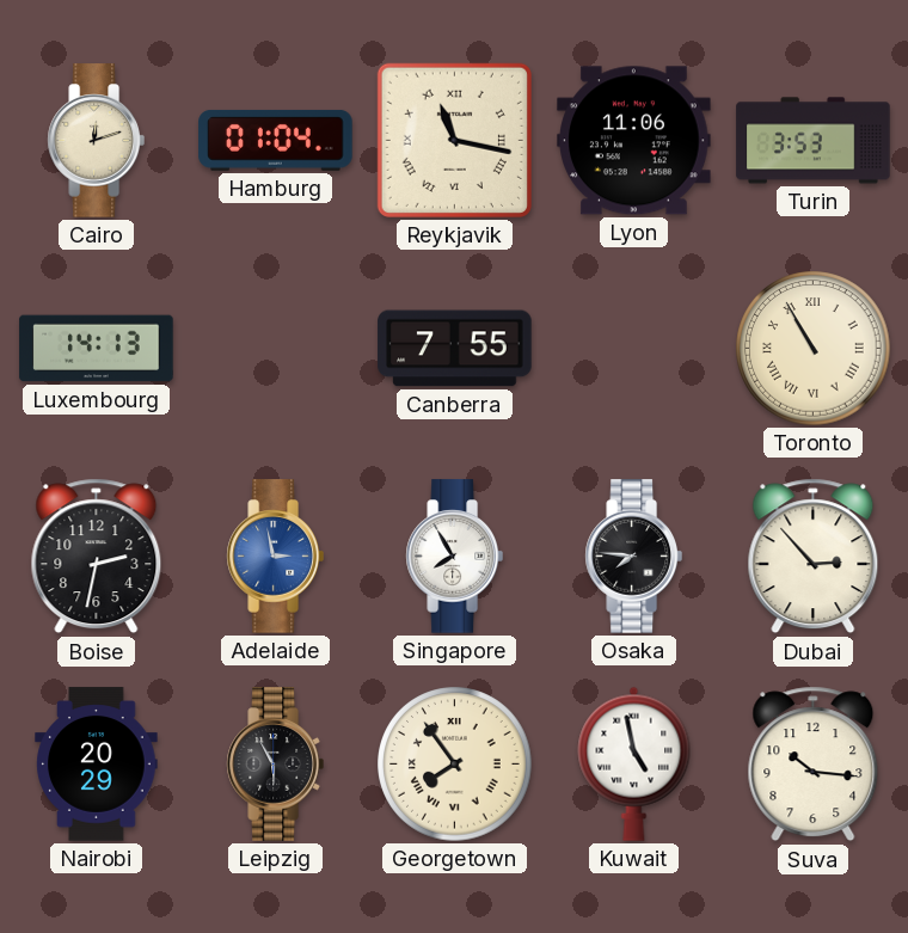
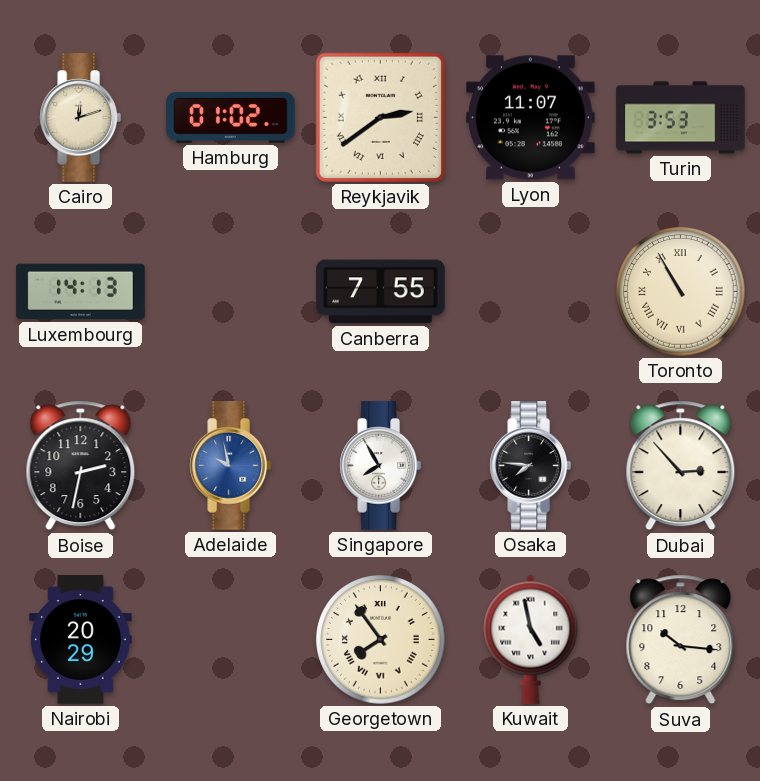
Hamburg: 01:04 -> 01:02
Reykjavik: 11:17 -> 2:39
Lyon: 11:06 -> 11:07
Adelaide: 2:58 -> 9:58
Leipzig: 5:55 -> none
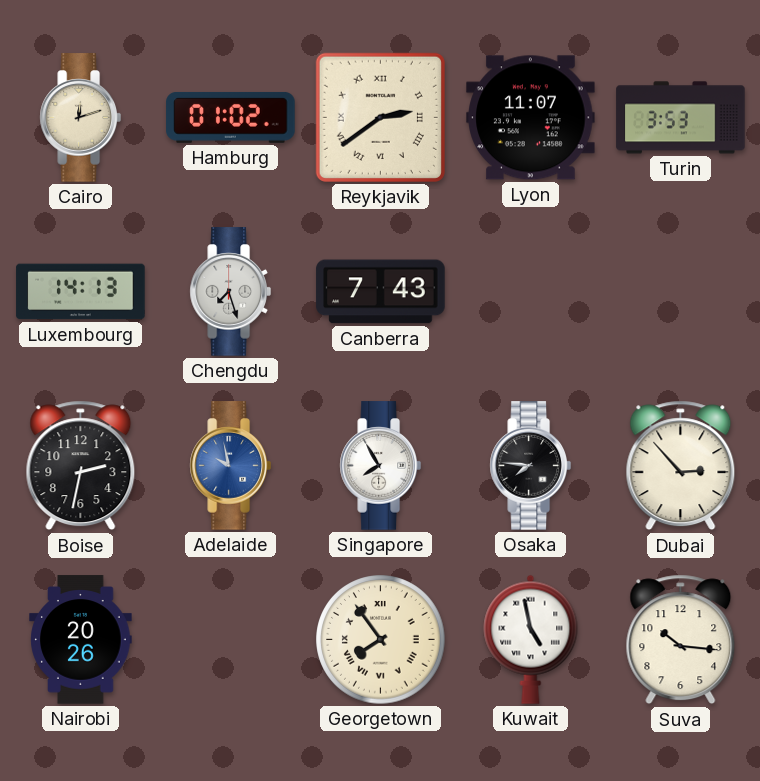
Chengdu: none -> 7:27
Canberra: 7:55 -> 7:43
Toronto: 10:55 -> none
Nairobi: 20:29 -> 20:26
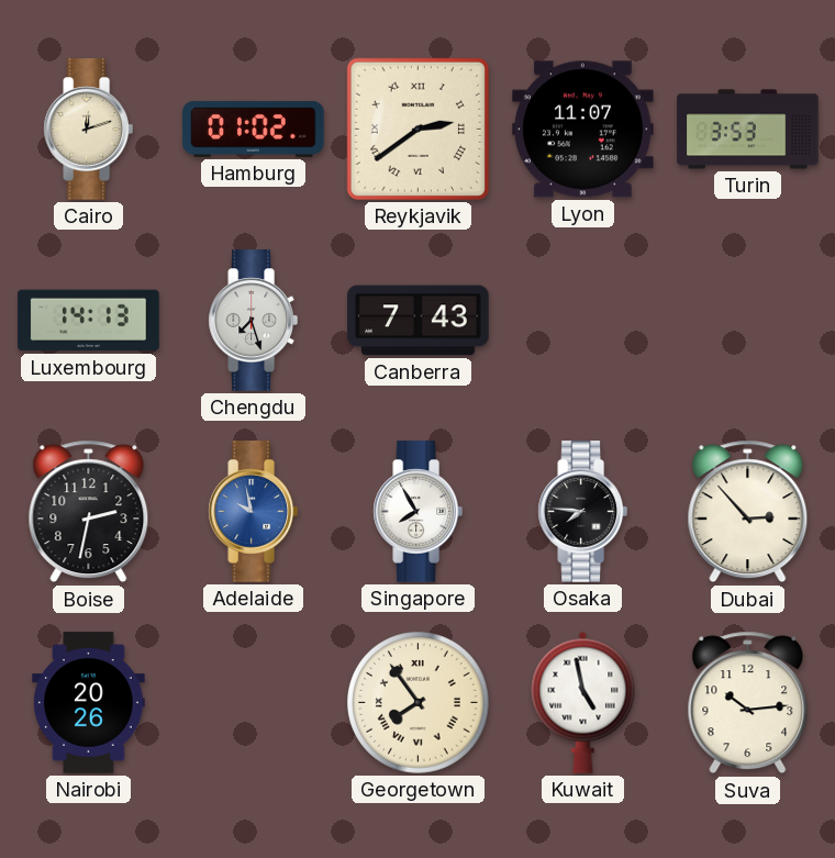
Suva: 10:16 -> 10:14
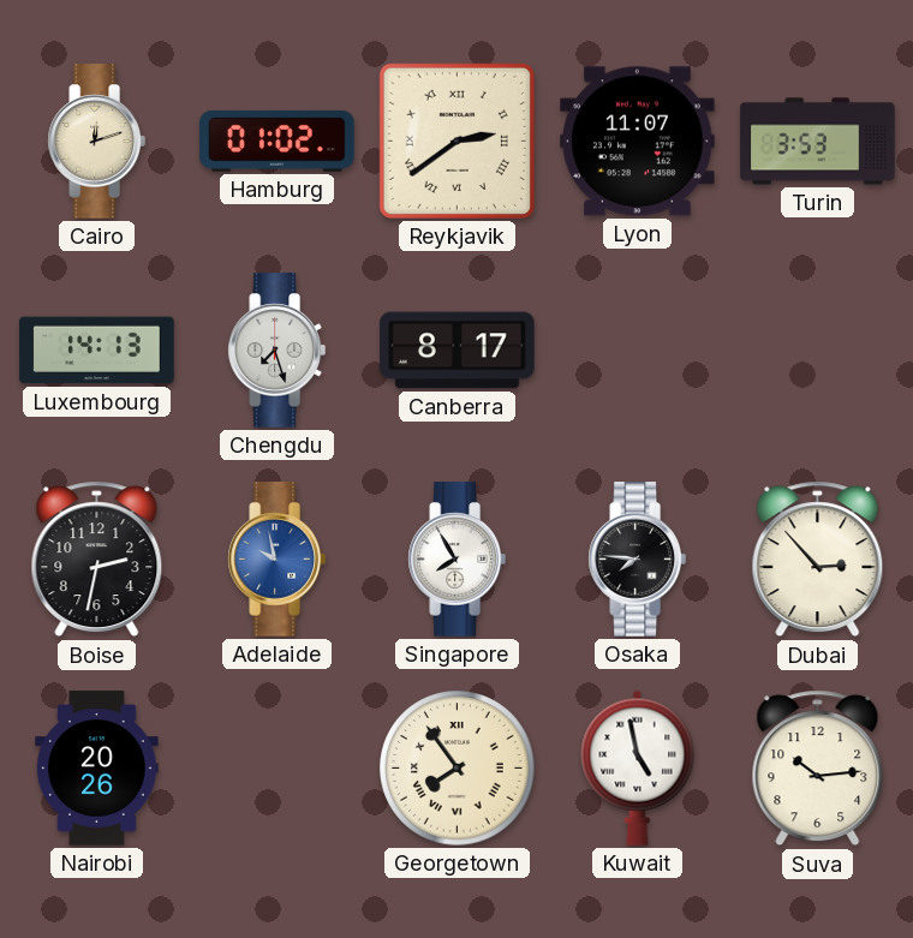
Canberra: 7:43 -> 8:17
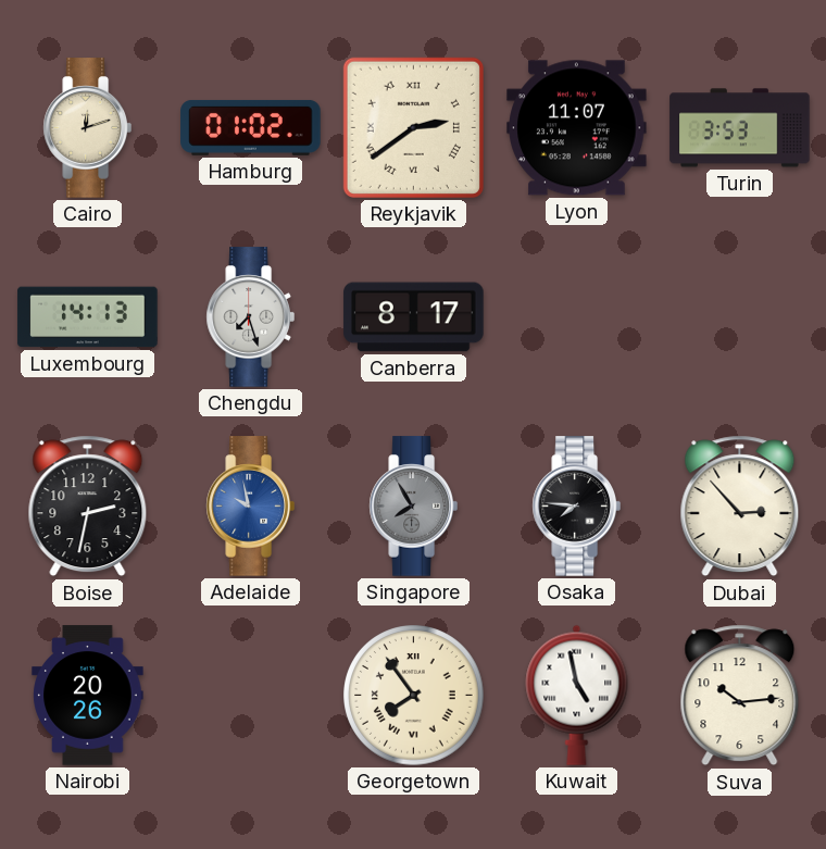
Singapore dial: white -> grey
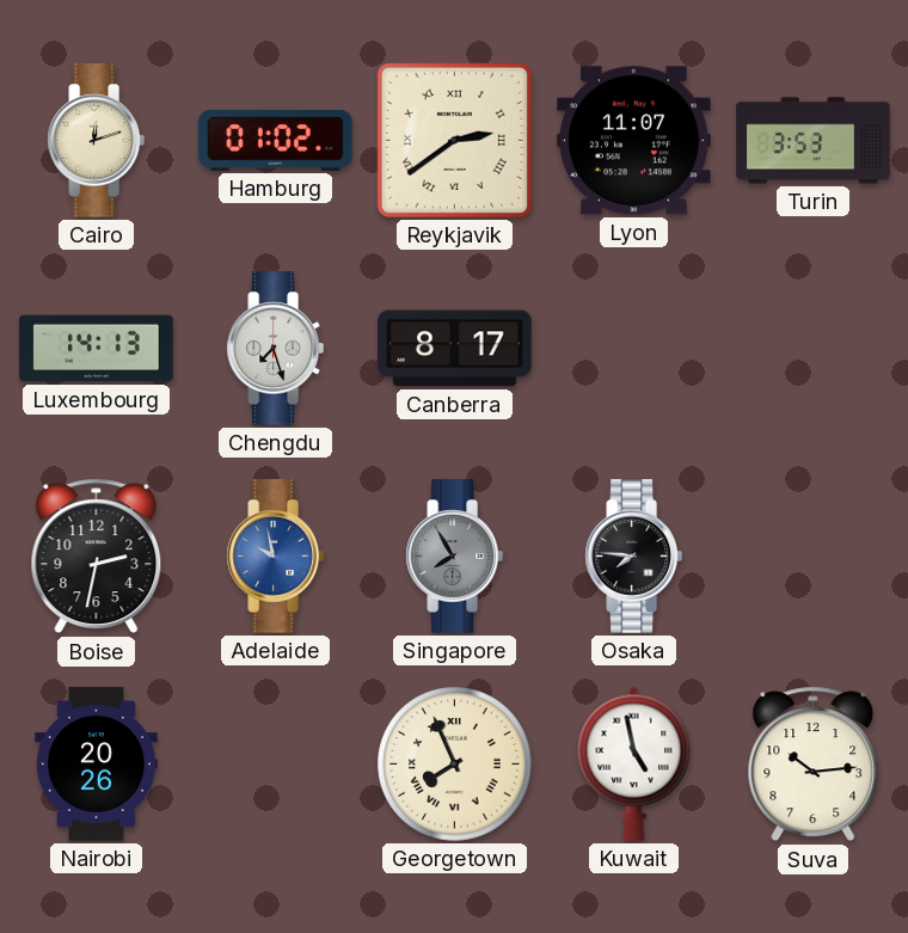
Dubai: 2:53 -> none
Georgetown: 7:54 -> 7:56
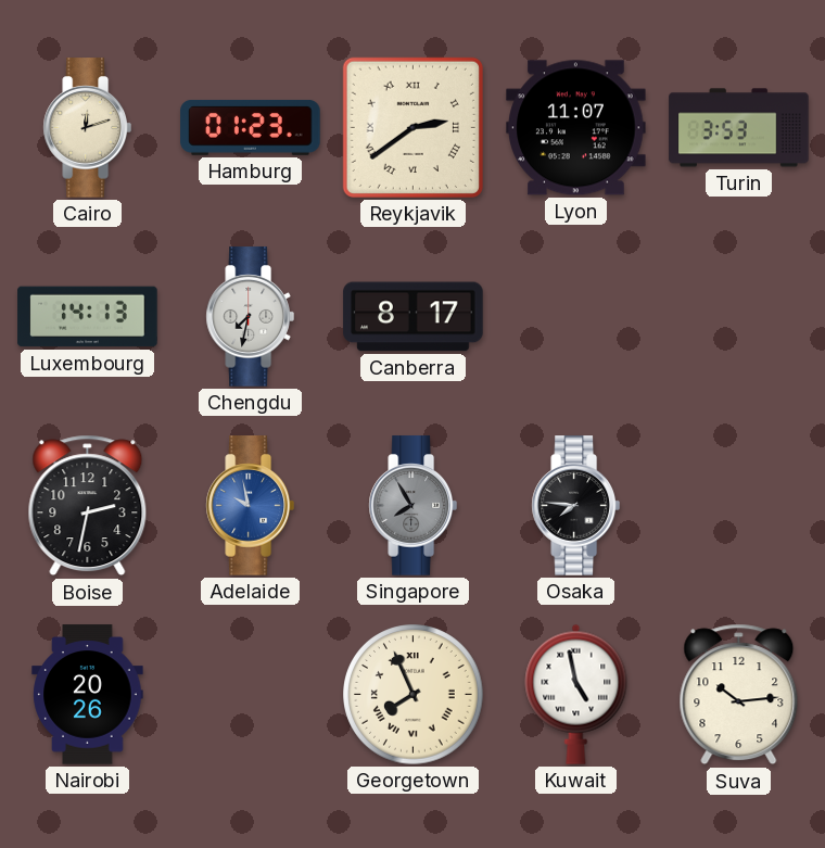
Hamburg: 01:02 -> 01:23
Chengdu: 7:27 -> 7:32
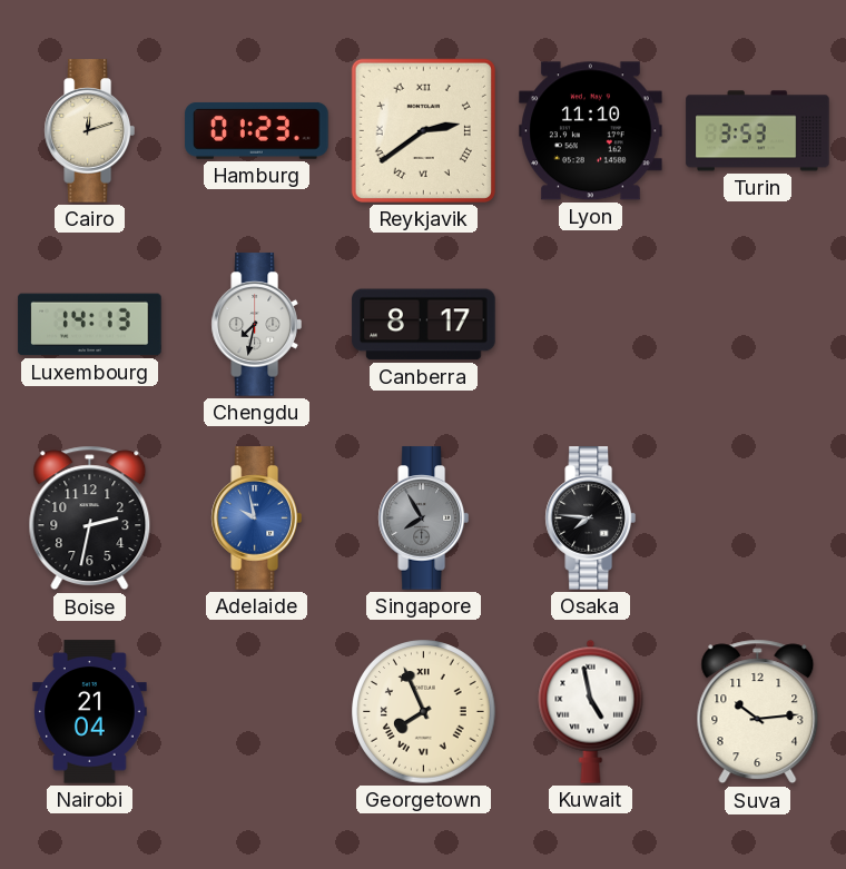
Lyon: 11:07 -> 11:10
Nairobi: 20:26 -> 21:04
